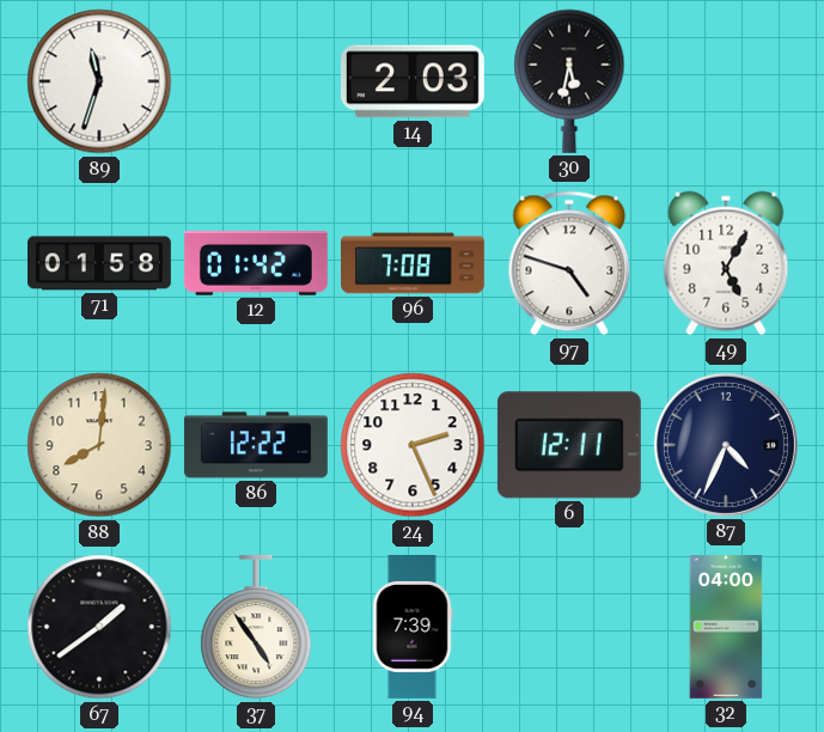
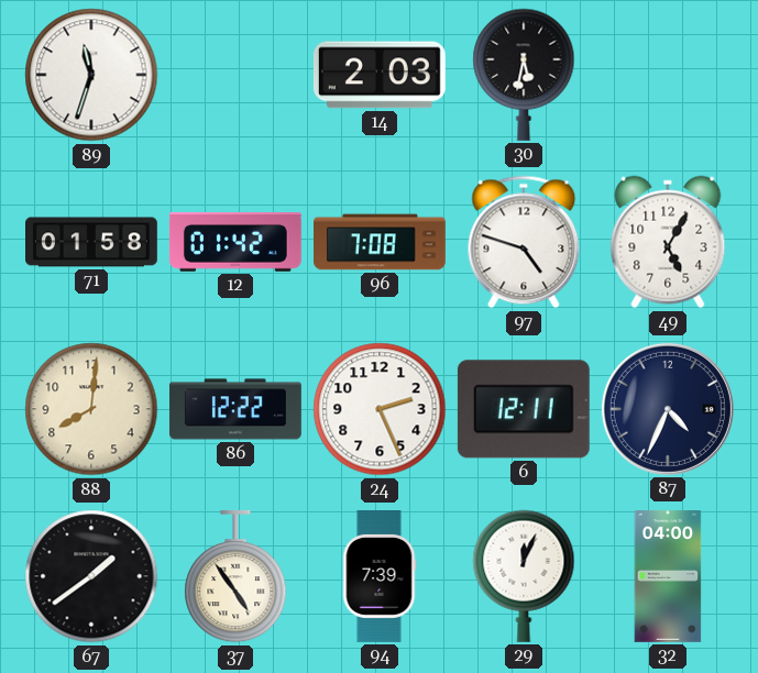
29: none -> 12:04
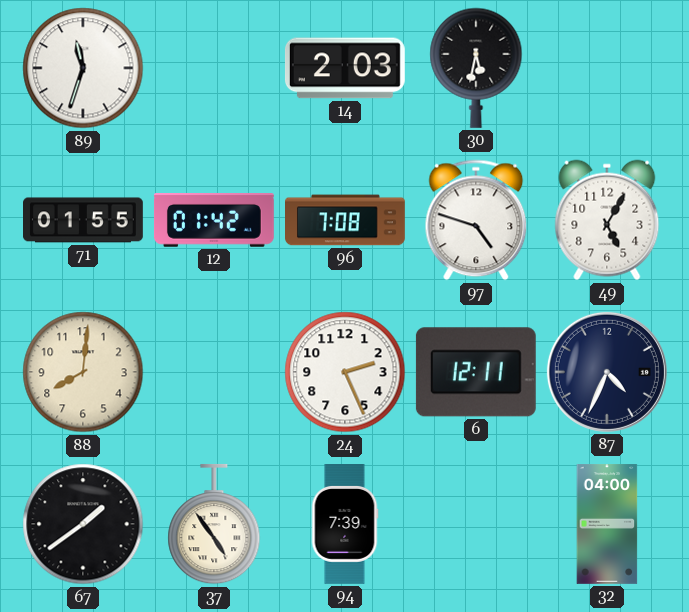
71: 01:58 -> 01:55
86: 12:22 -> none
29: 12:04 -> none
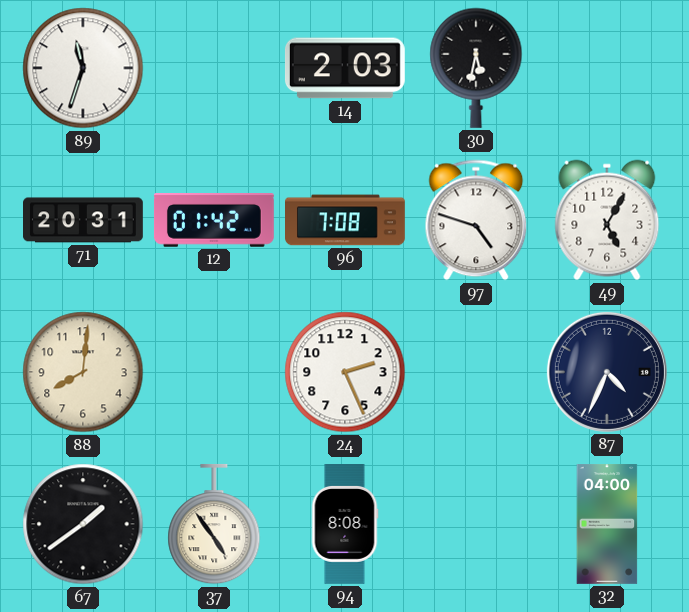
71: 01:55 -> 20:31
6: 12:11 -> none
94: 7:39 -> 8:08
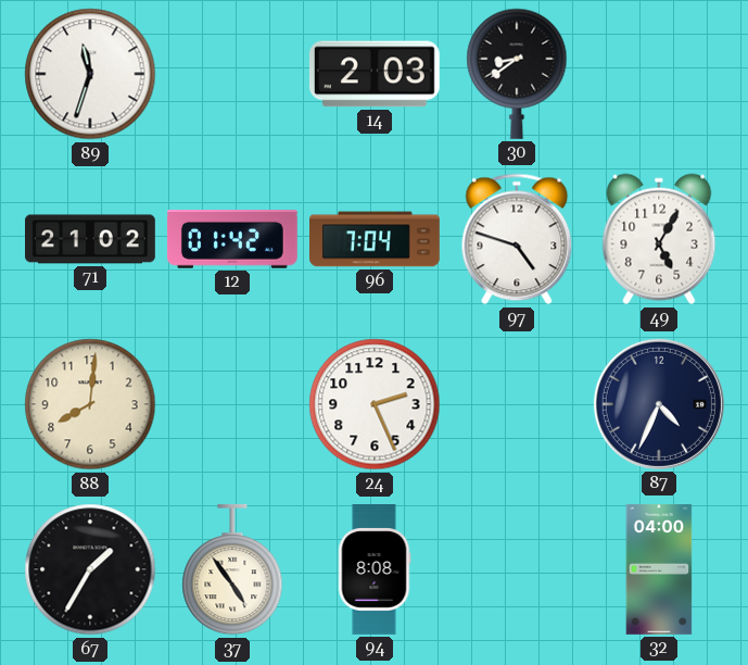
30: 5:32 -> 8:39
71: 20:31 -> 21:02
96: 7:08 -> 7:04
67: 1:39 -> 1:35
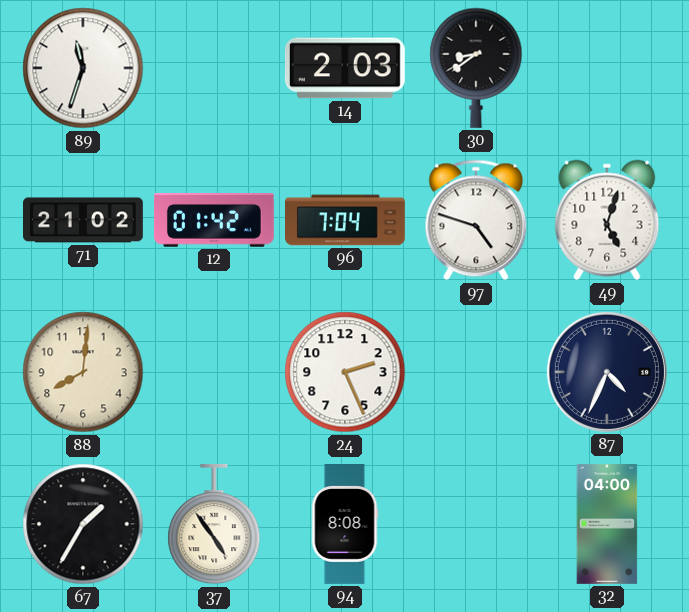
49: 5:05 -> 5:03
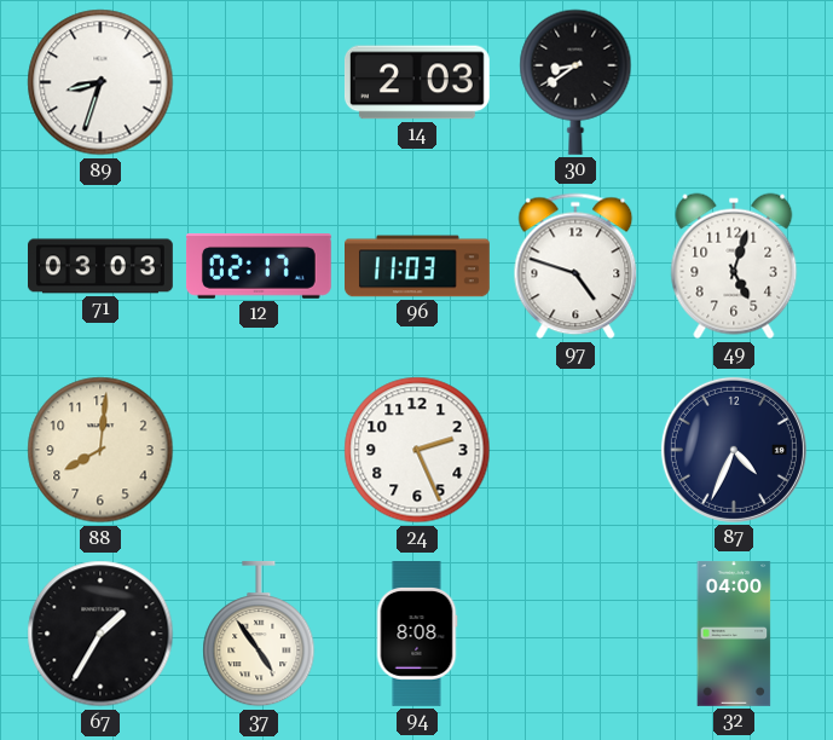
89: 11:33 -> 8:33
71: 21:02 -> 03:03
12: 01:42 -> 02:17
96: 7:04 -> 11:03
